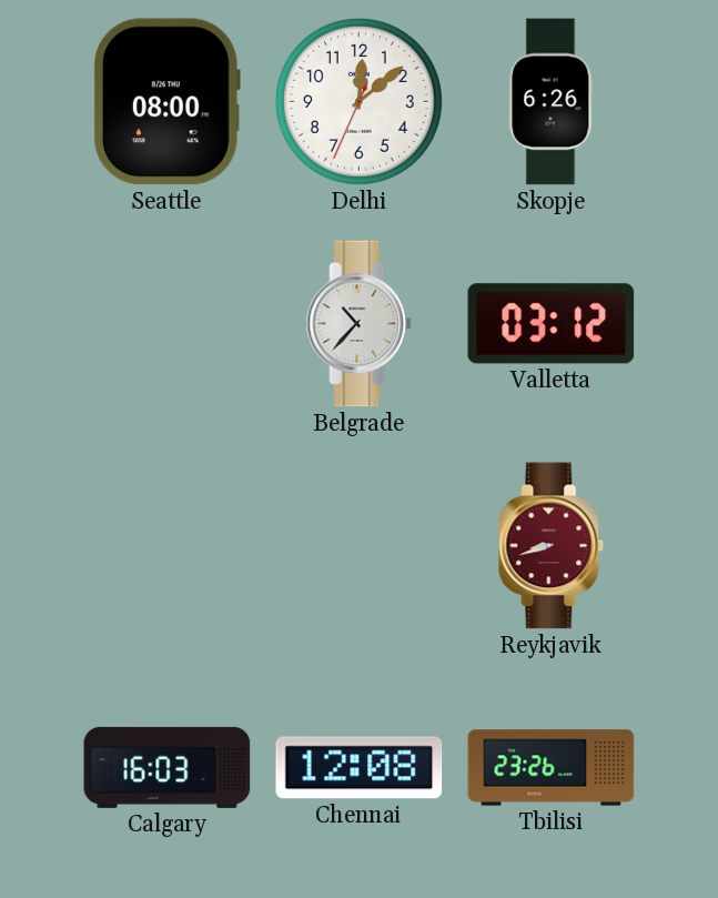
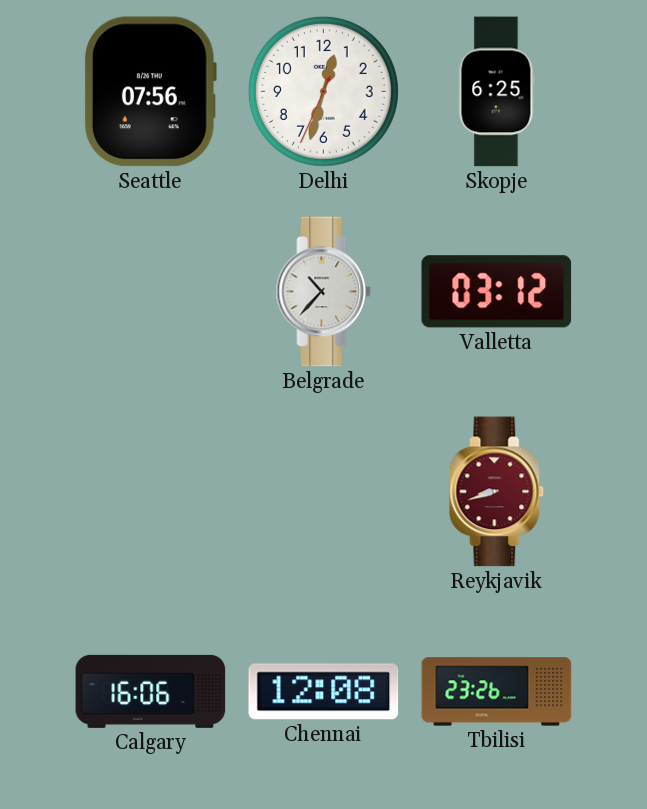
Seattle: 08:00 -> 07:56
Delhi: 12:08 -> 12:32
Skopje: 6:26 -> 6:25
Calgary: 16:03 -> 16:06
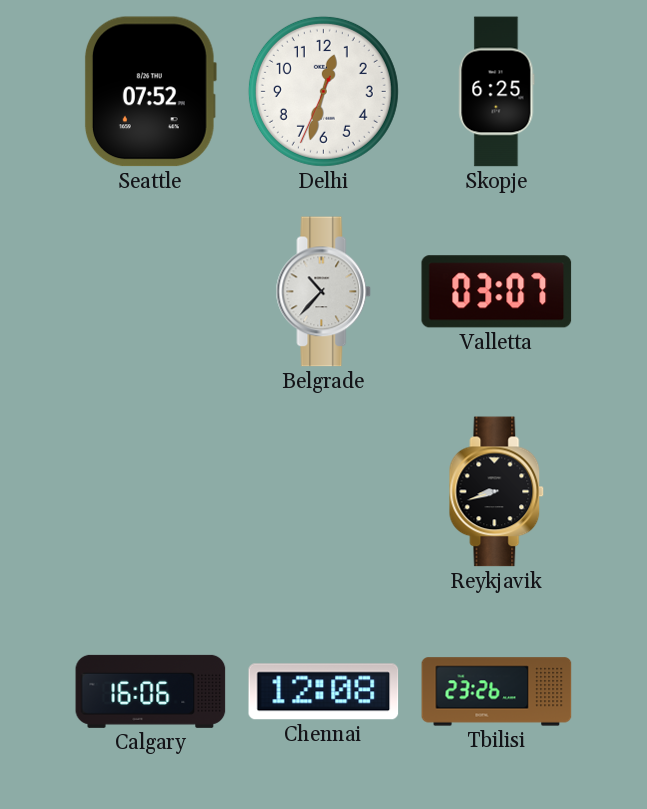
Seattle: 07:56 -> 07:52
Valletta: 03:12 -> 03:07
Reykjavik dial: burgundy -> black
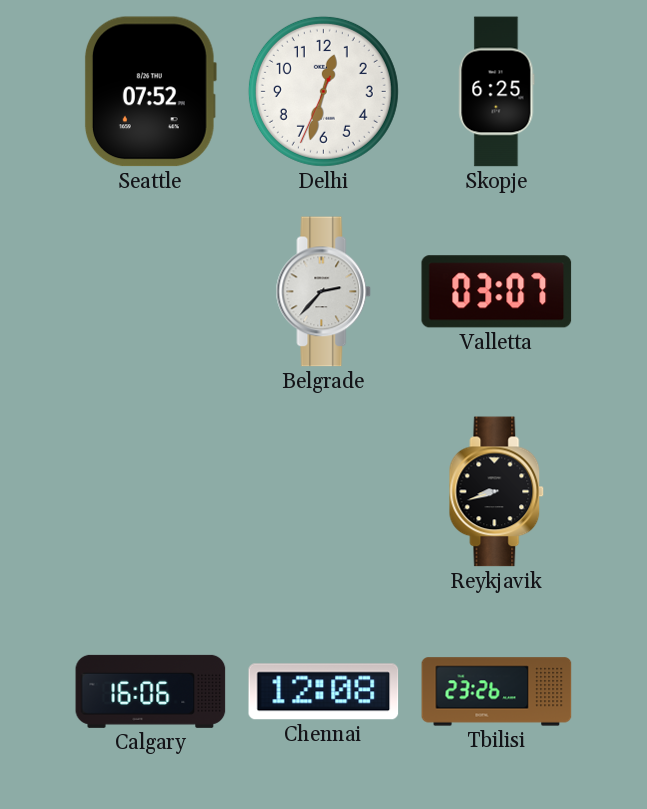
Belgrade: 10:37 -> 2:37
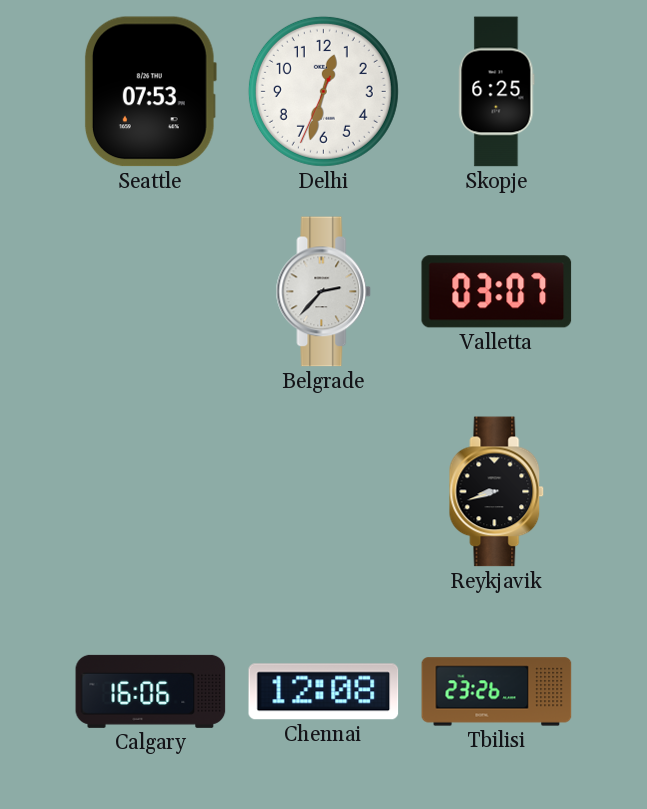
Seattle: 07:52 -> 07:53
